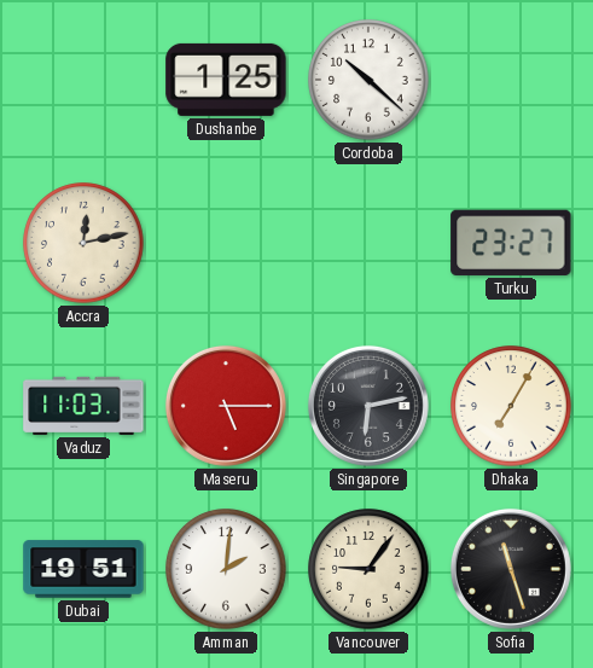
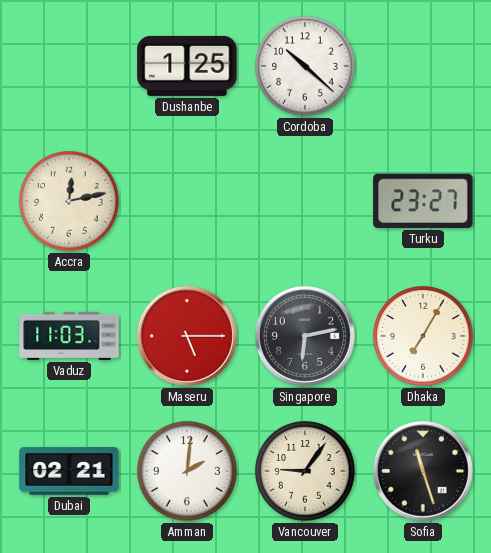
Dubai: 19:51 -> 02:21
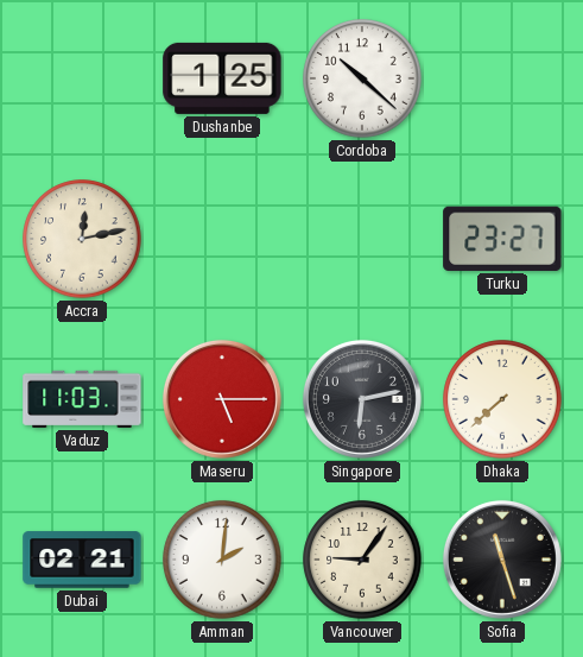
Dhaka: 7:05 -> 7:38
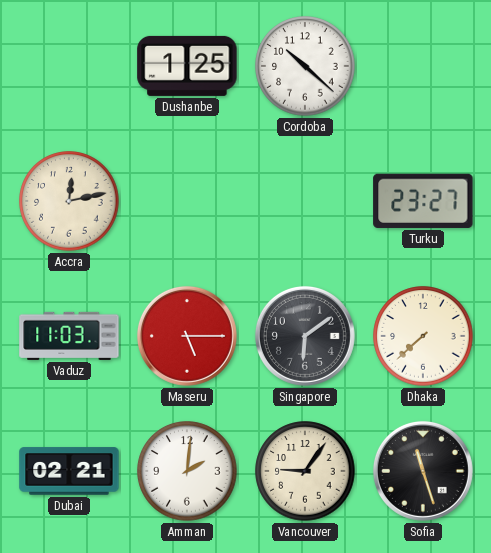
Singapore: 6:13 -> 6:09
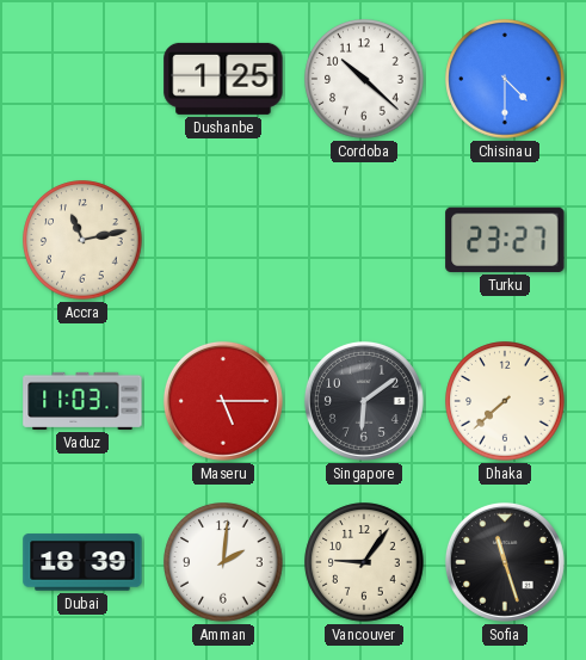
Chisinau: none -> 4:30
Accra: 12:13 -> 11:13
Dubai: 02:21 -> 18:39
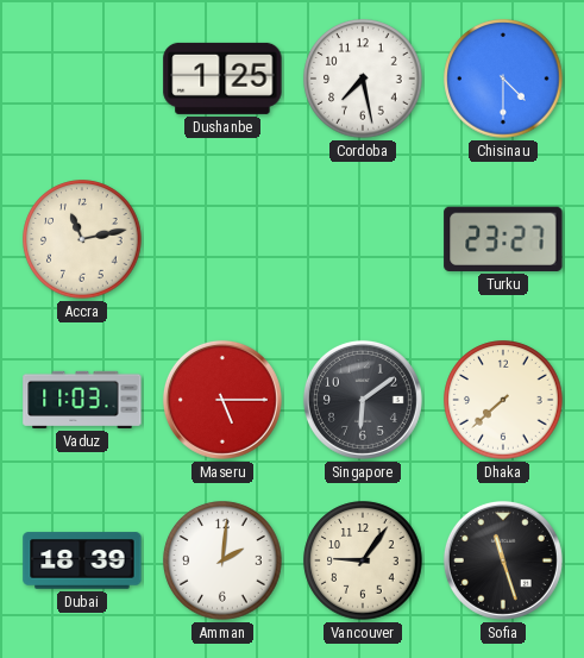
Cordoba: 10:22 -> 7:28
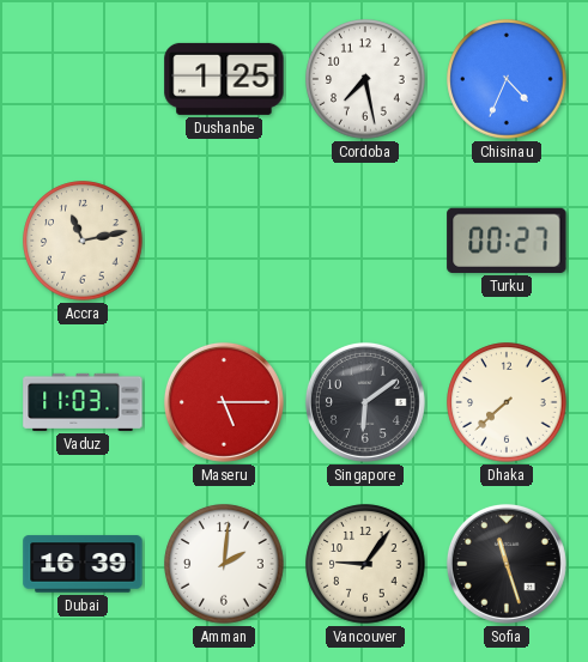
Chisinau: 4:30 -> 4:34
Turku: 23:27 -> 00:27
Dubai: 18:39 -> 16:39
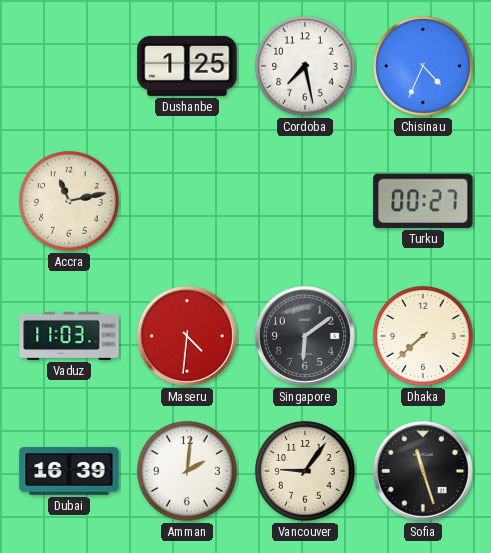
Maseru: 5:15 -> 4:31
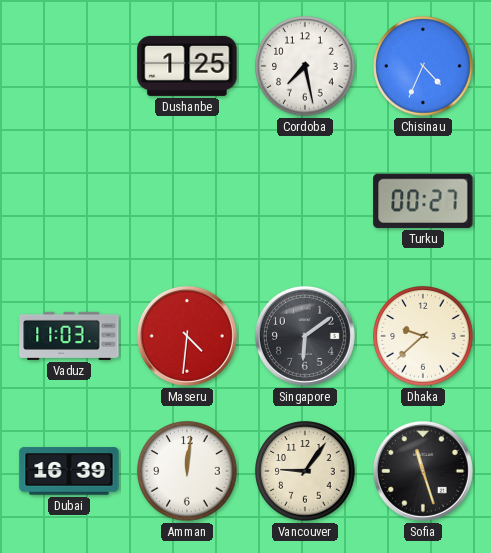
Accra: 11:13 -> none
Dhaka: 7:38 -> 9:38
Amman: 2:01 -> 12:01
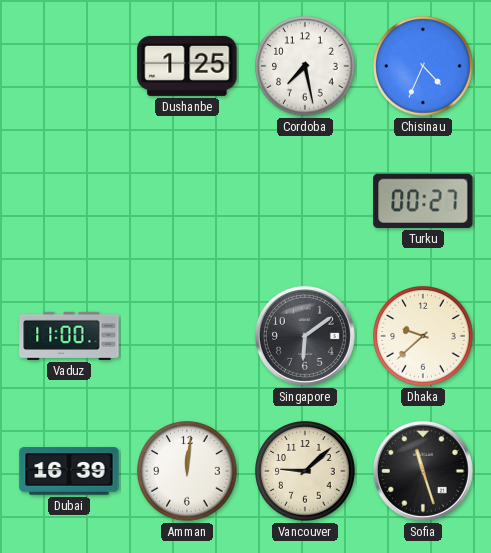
Vaduz: 11:03 -> 11:00
Maseru: 4:31 -> none
Vancouver: 9:06 -> 9:08
